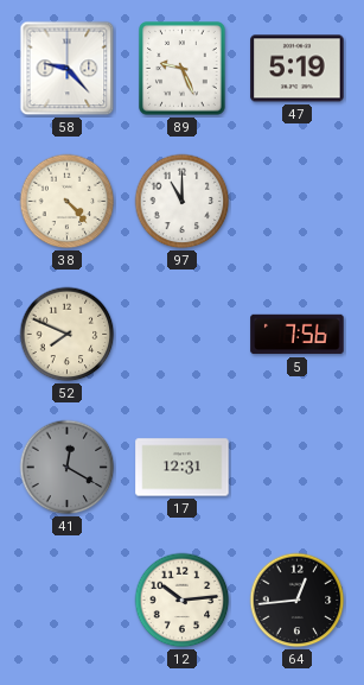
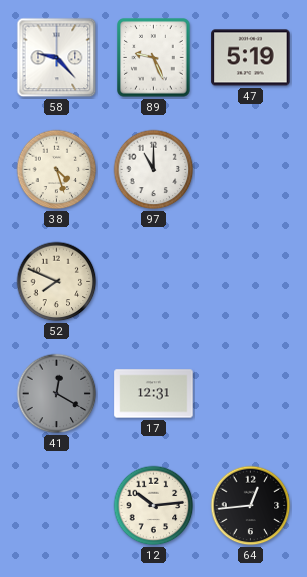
38: 4:23 -> 4:27
5: 7:56 -> none
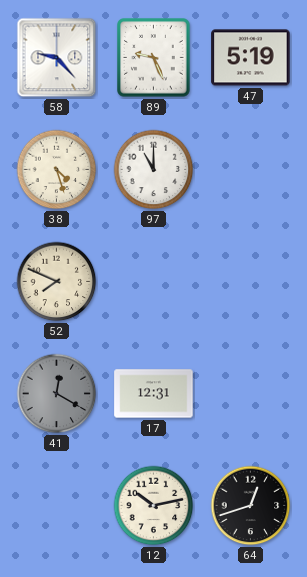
12: 10:14 -> 10:13
64: 12:44 -> 12:42
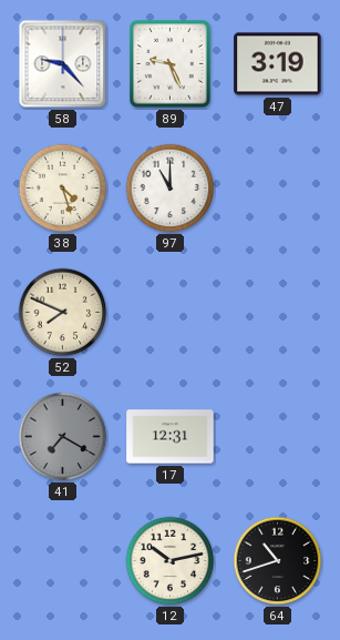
47: 5:19 -> 3:19
41: 12:20 -> 7:20
64: 12:42 -> 10:42
